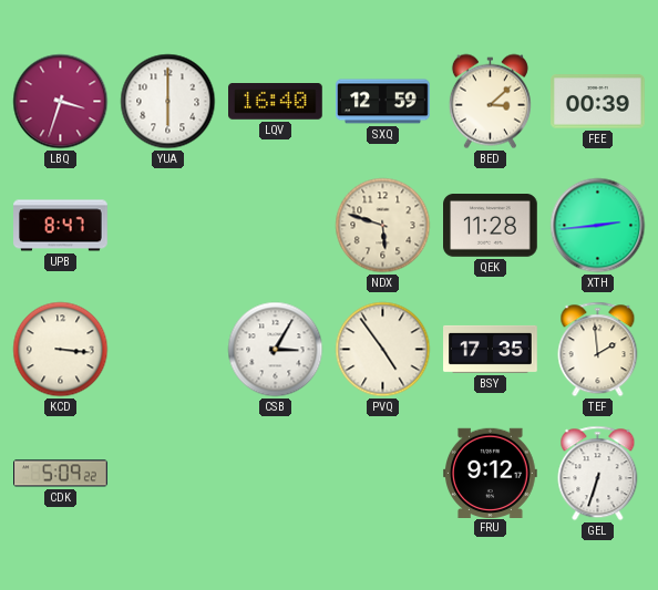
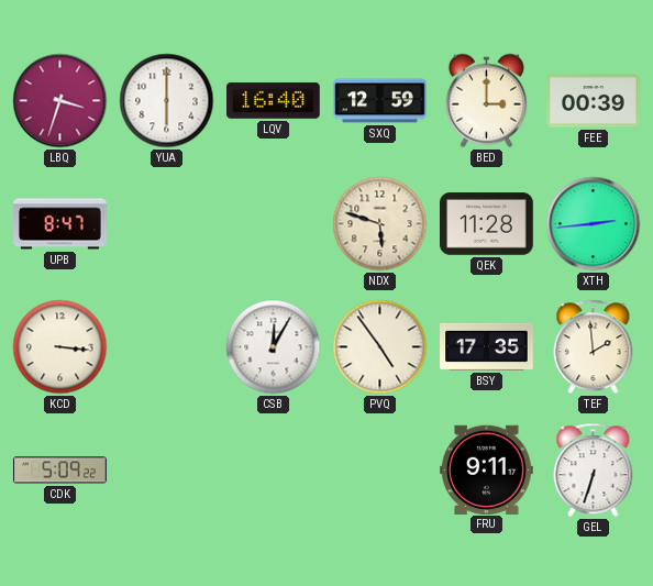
BED: 3:08 -> 3:00
CSB: 3:05 -> 12:05
FRU: 9:12 -> 9:11
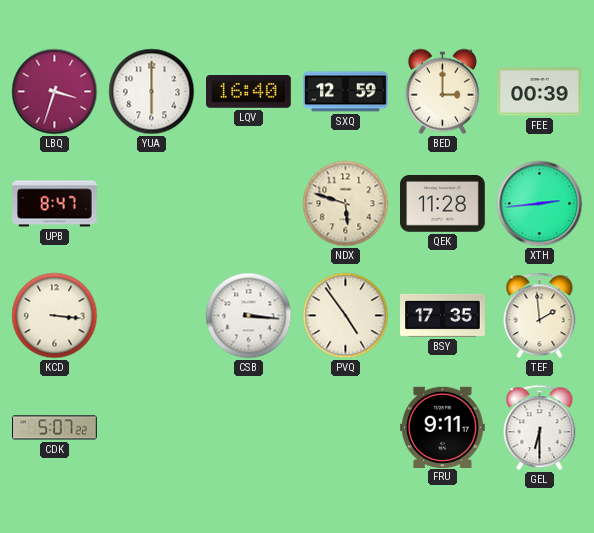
CSB: 12:05 -> 3:16
CDK: 5:09 -> 5:07
GEL: 6:33 -> 6:30
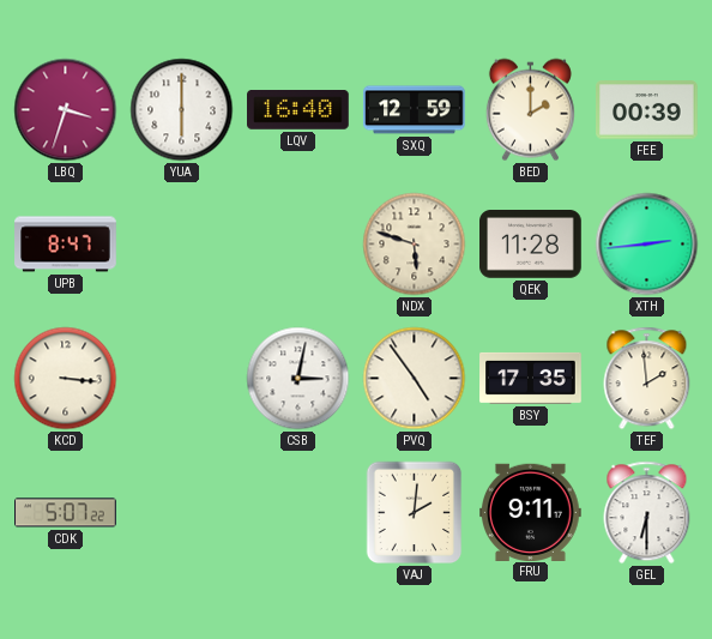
BED: 3:00 -> 2:00
CSB: 3:16 -> 3:02
VAJ: none -> 2:01
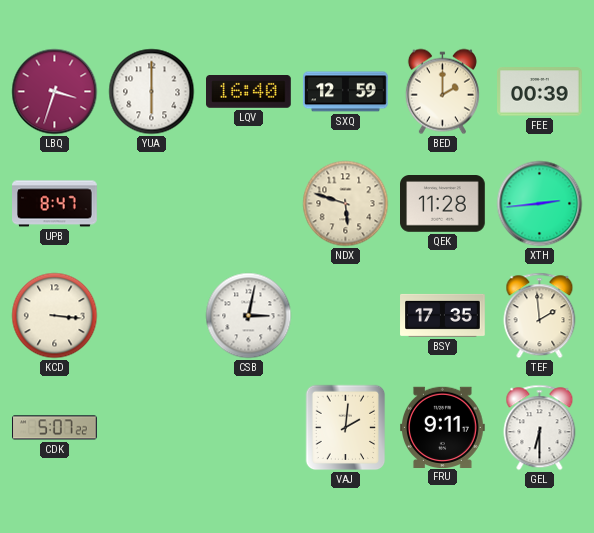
PVQ: 4:54 -> none
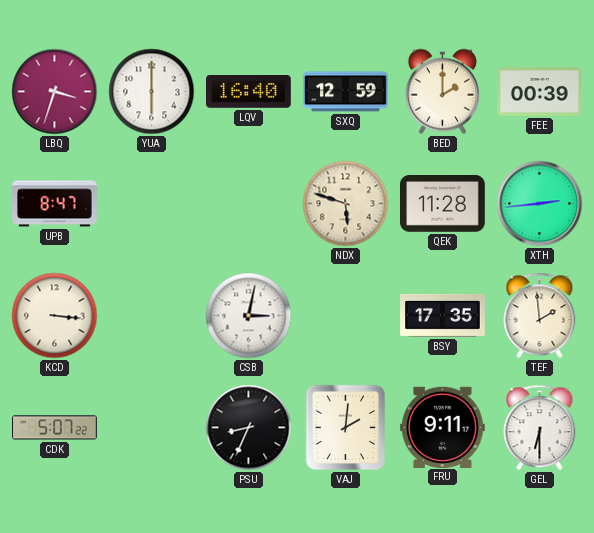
PSU: none -> 8:34
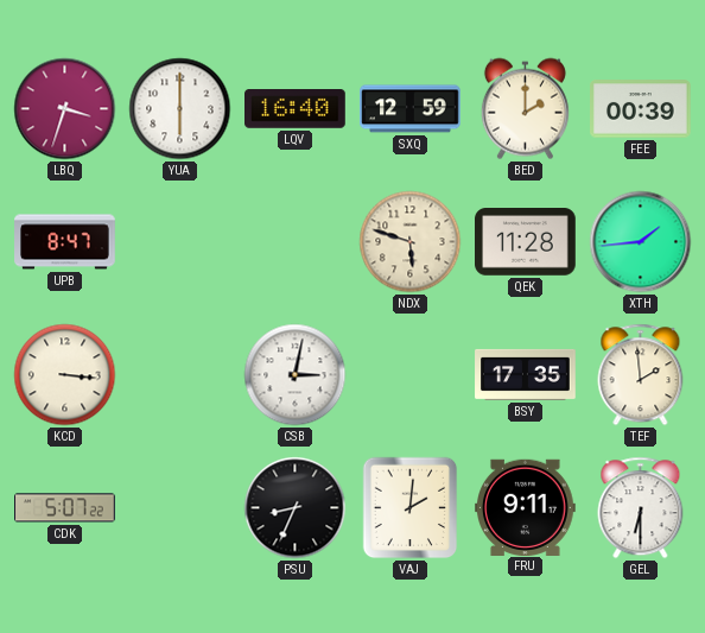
XTH: 2:44 -> 1:44
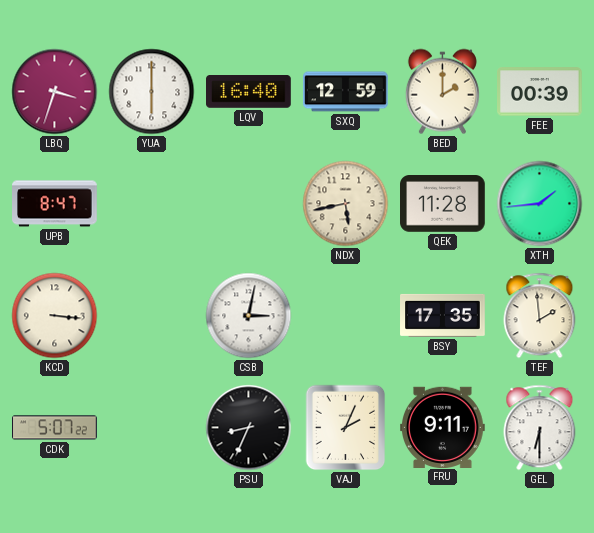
NDX: 5:48 -> 5:43
VAJ: 2:01 -> 2:04
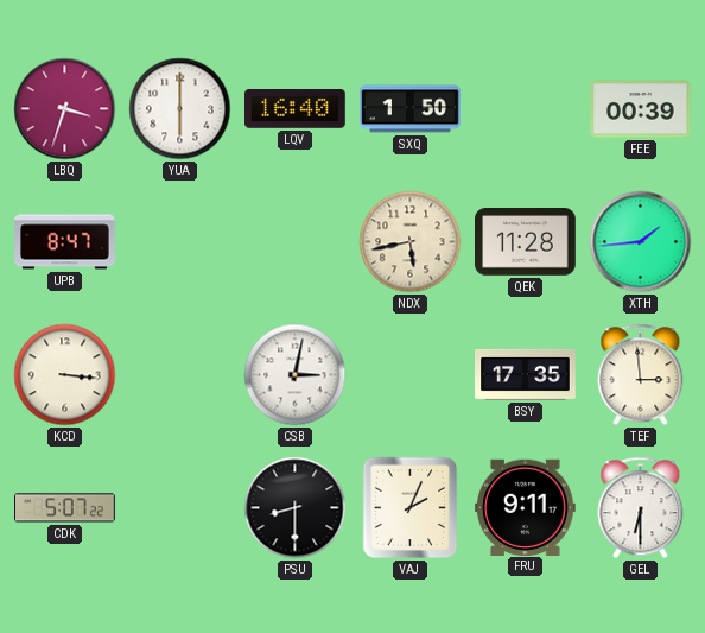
SXQ: 12:59 -> 1:50
BED: 2:00 -> none
TEF: 1:59 -> 2:59
PSU: 8:34 -> 8:30
